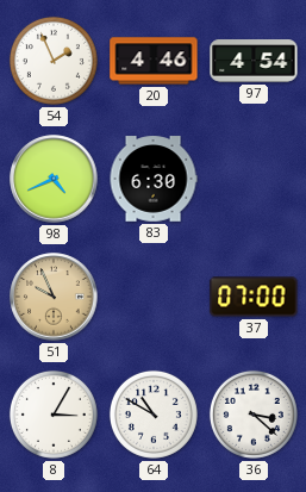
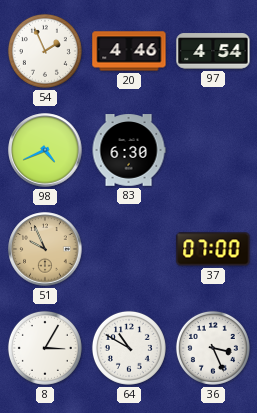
36: 3:22 -> 3:26
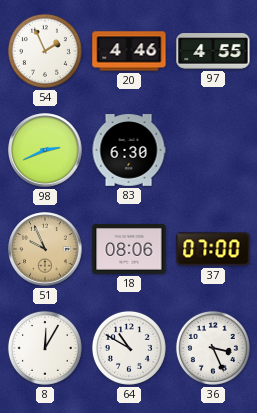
97: 4:54 -> 4:55
98: 4:41 -> 2:41
18: none -> 08:06
8: 3:05 -> 12:05
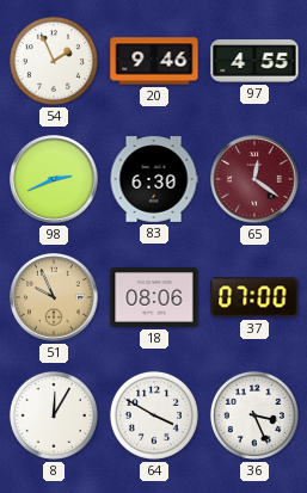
20: 4:46 -> 9:46
65: none -> 12:21
64: 10:50 -> 3:50
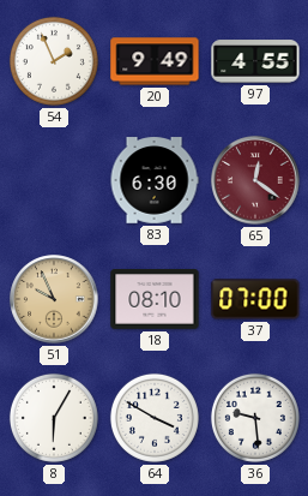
20: 9:46 -> 9:49
98: 2:41 -> none
18: 08:06 -> 08:10
8: 12:05 -> 6:05
36: 3:26 -> 9:29
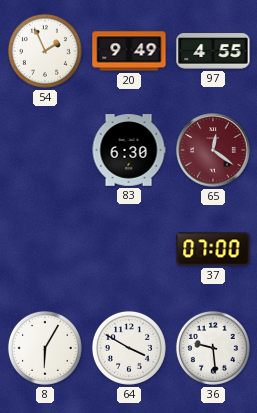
51: 9:56 -> none
18: 08:10 -> none
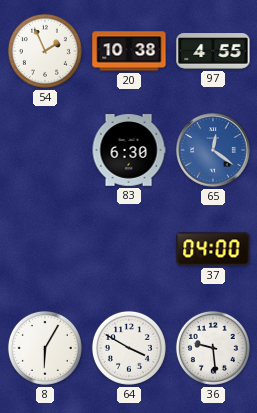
20: 9:49 -> 10:38
65 dial: burgundy -> blue
37: 07:00 -> 04:00
